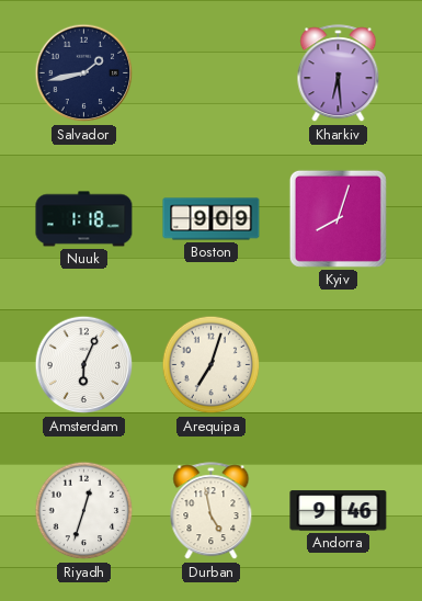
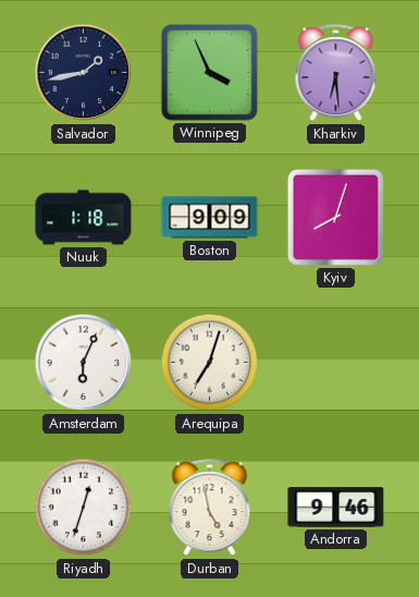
Winnipeg: none -> 3:56
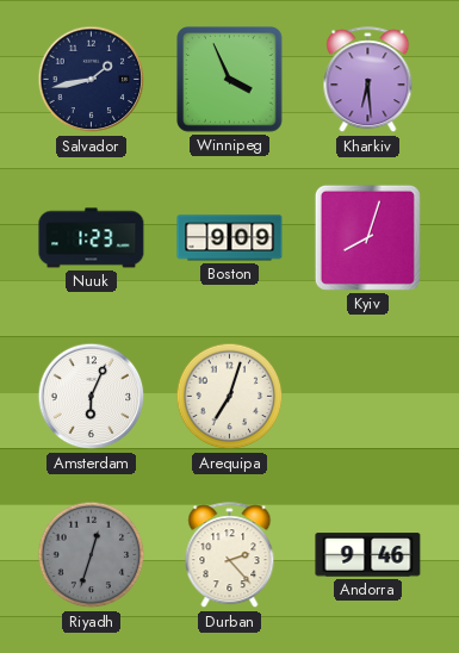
Nuuk: 1:18 -> 1:23
Riyadh dial: white -> grey
Durban: 4:58 -> 2:23
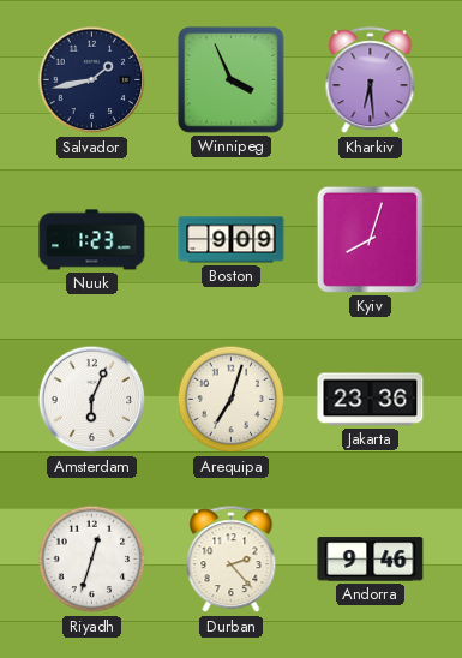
Jakarta: none -> 23:36
Riyadh dial: grey -> white
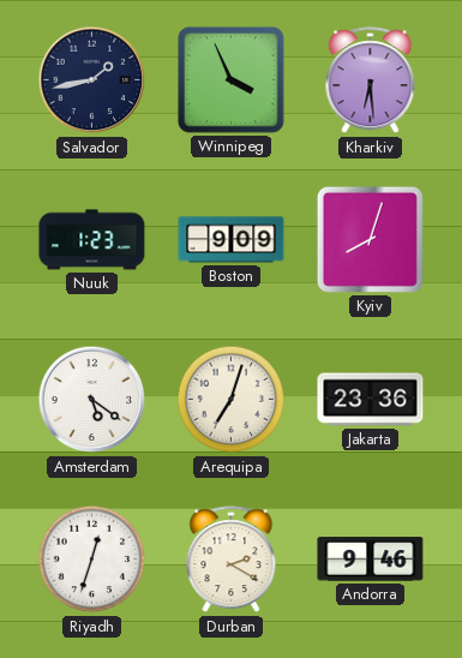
Amsterdam: 6:04 -> 5:21
Durban: 2:23 -> 2:20
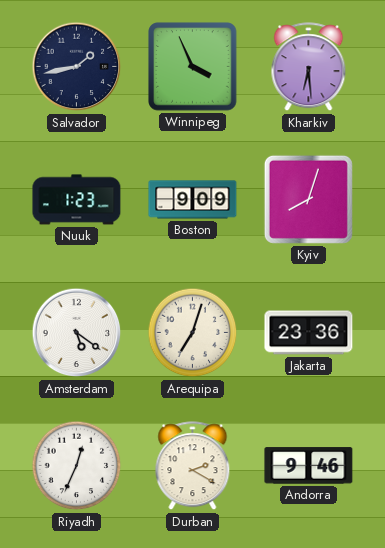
Riyadh: 12:33 -> 12:34
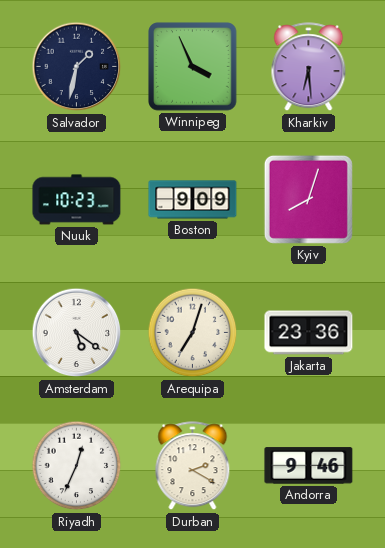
Salvador: 1:43 -> 1:32
Nuuk: 1:23 -> 10:23
